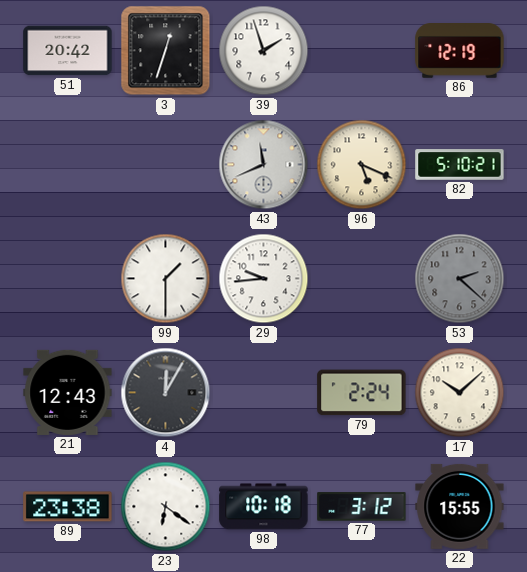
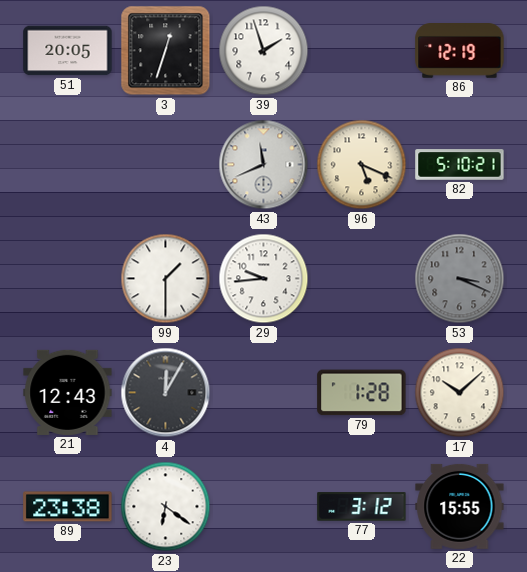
51: 20:42 -> 20:05
53: 2:22 -> 3:19
79: 2:24 -> 1:28
98: 10:18 -> none
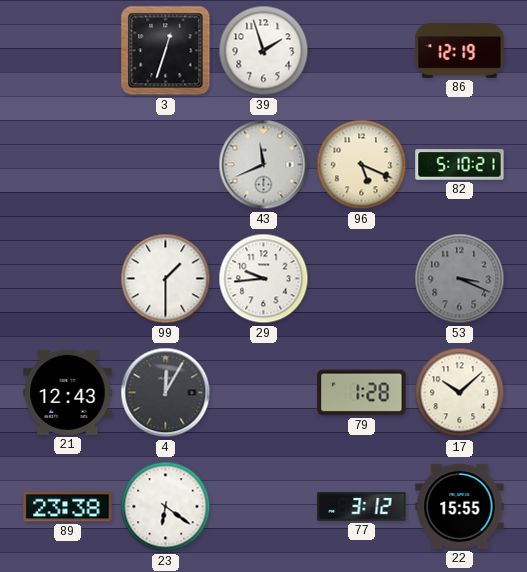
51: 20:05 -> none
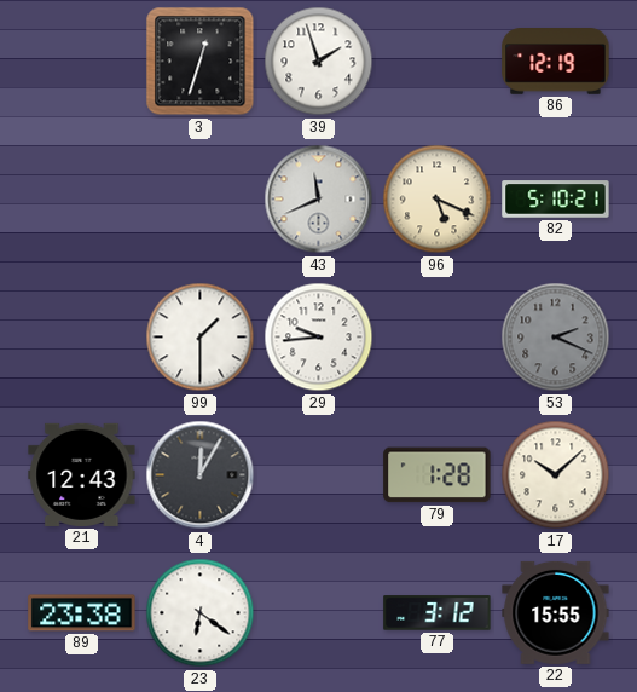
53: 3:19 -> 2:19
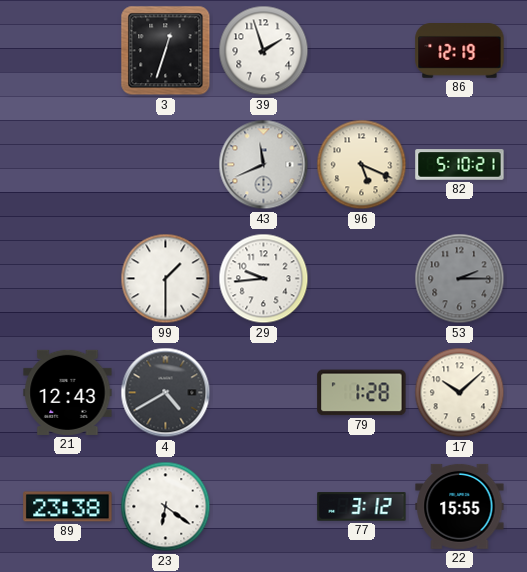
53: 2:19 -> 2:15
4: 12:05 -> 4:40
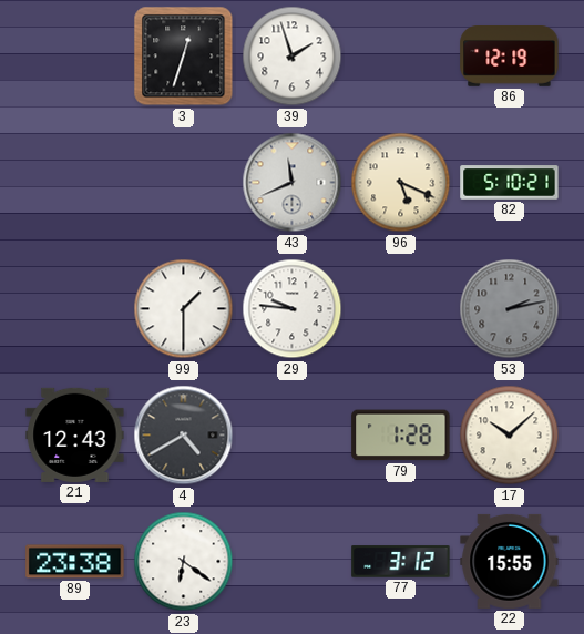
29: 9:44 -> 9:46
53: 2:15 -> 2:13
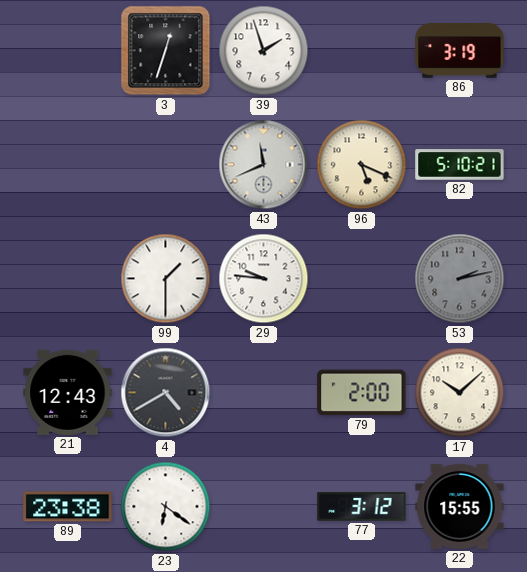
86: 12:19 -> 3:19
79: 1:28 -> 2:00
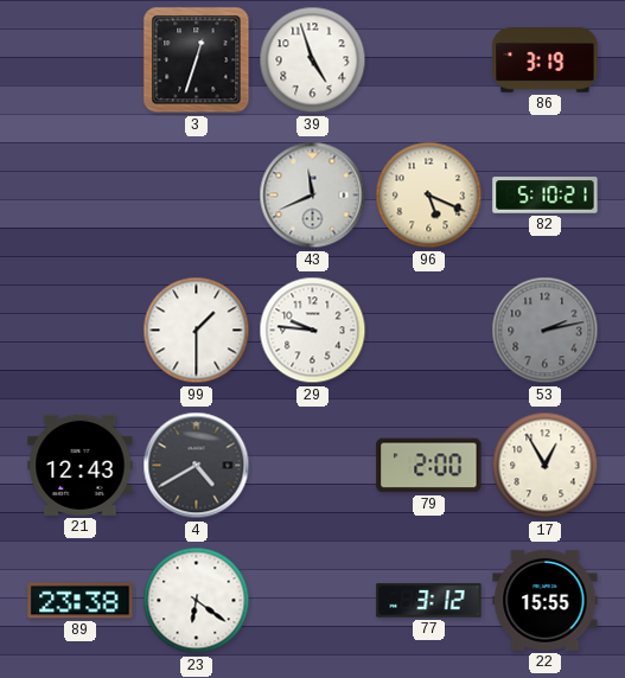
39: 1:57 -> 4:57
17: 10:08 -> 12:55
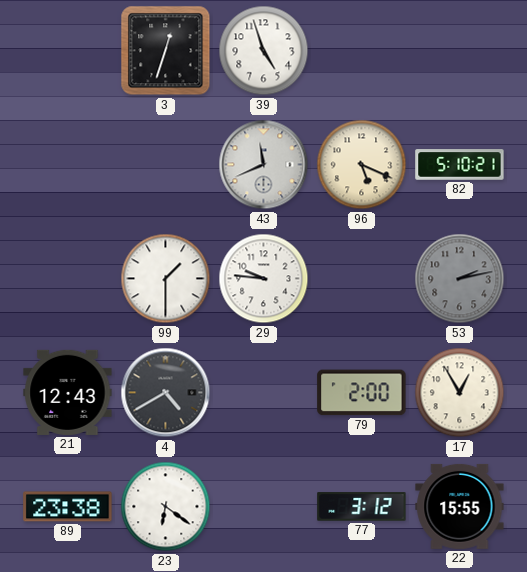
86: 3:19 -> none
